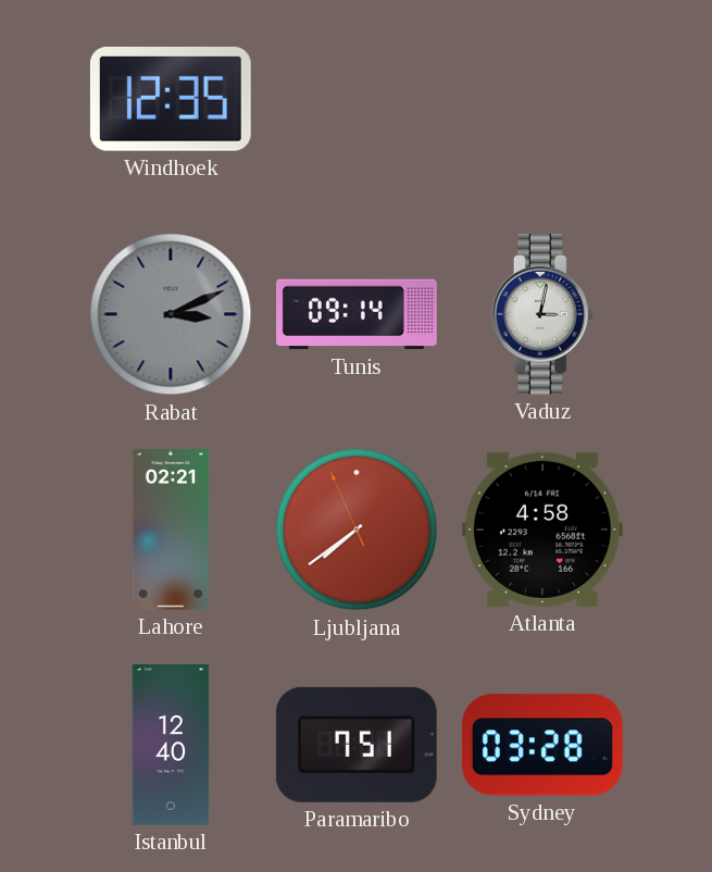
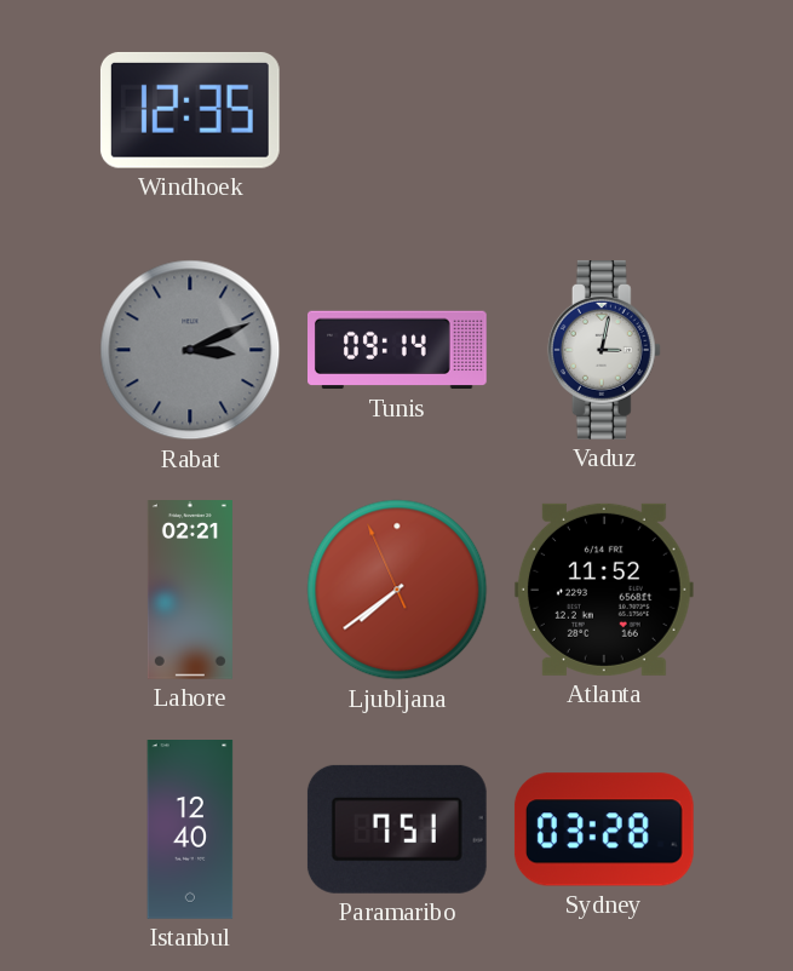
Atlanta: 4:58 -> 11:52
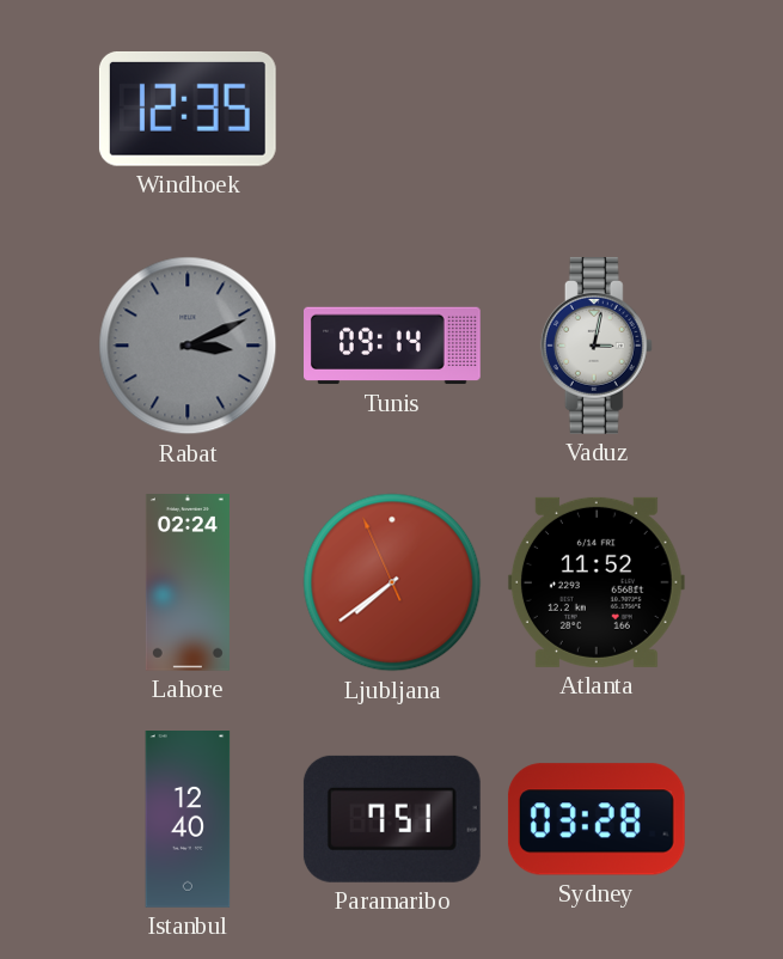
Lahore: 02:21 -> 02:24
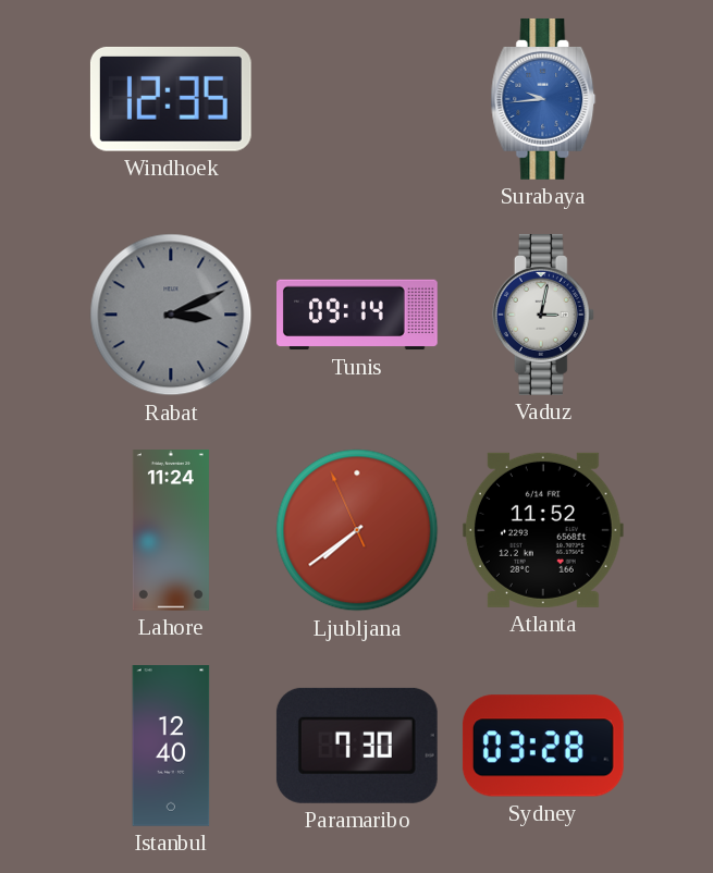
Surabaya: none -> 9:44
Lahore: 02:24 -> 11:24
Paramaribo: 7:51 -> 7:30
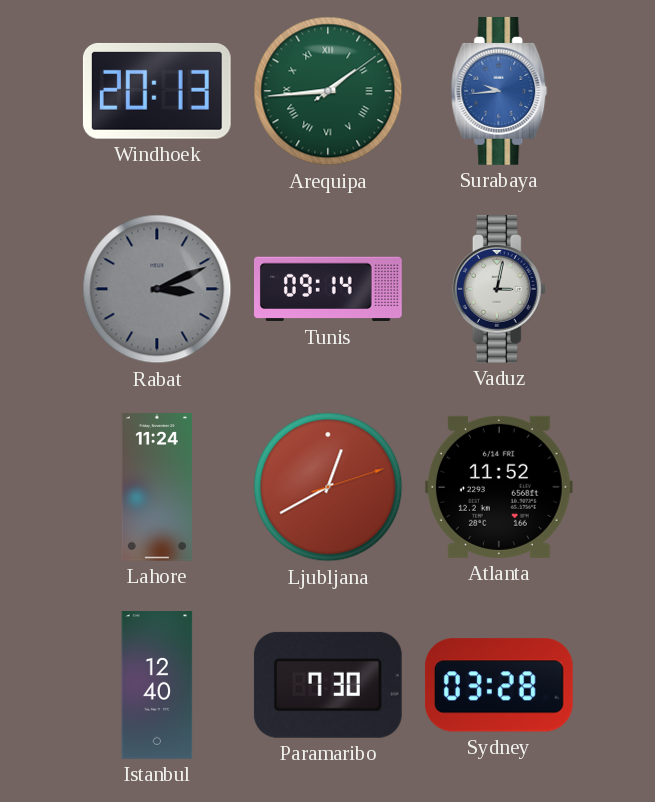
Windhoek: 12:35 -> 20:13
Arequipa: none -> 1:44
Ljubljana: 7:38 -> 12:40
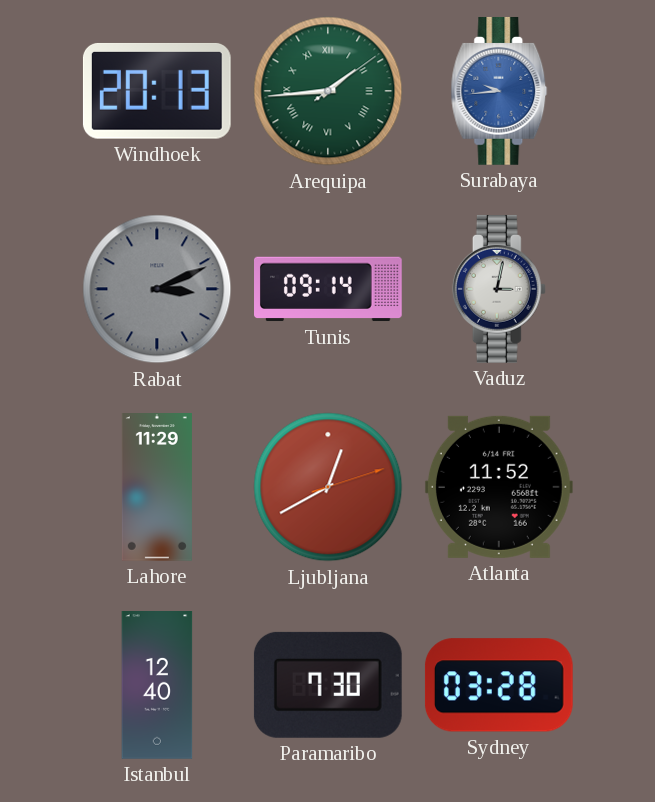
Lahore: 11:24 -> 11:29
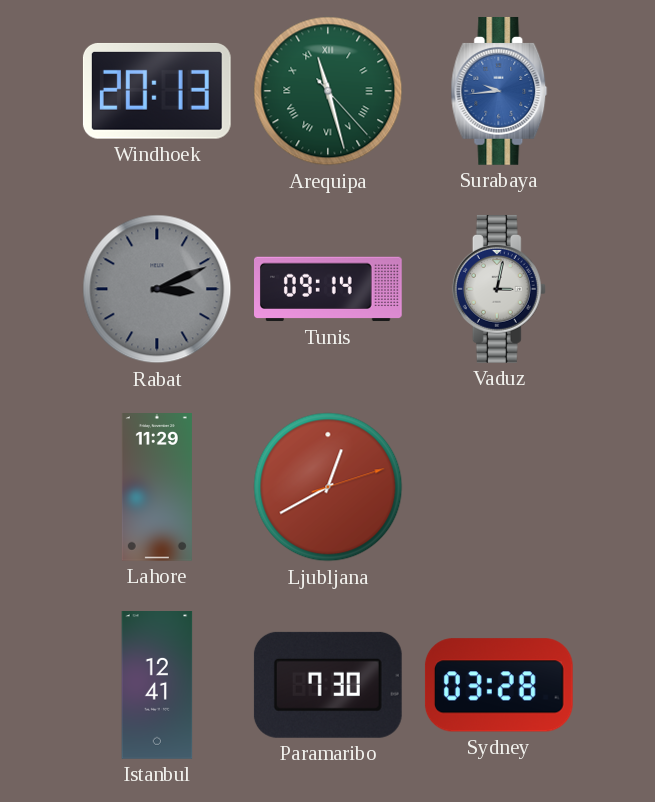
Arequipa: 1:44 -> 11:27
Atlanta: 11:52 -> none
Istanbul: 12:40 -> 12:41
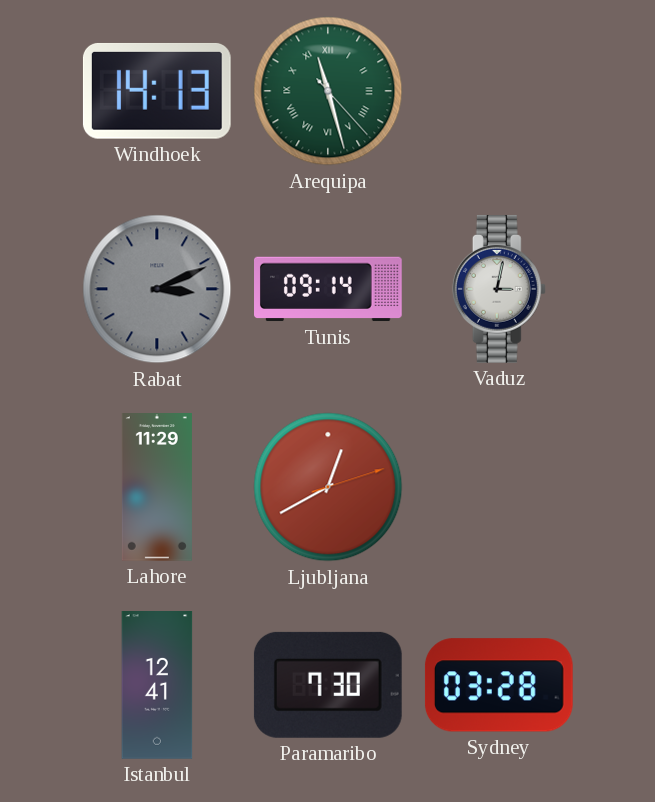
Windhoek: 20:13 -> 14:13
Surabaya: 9:44 -> none
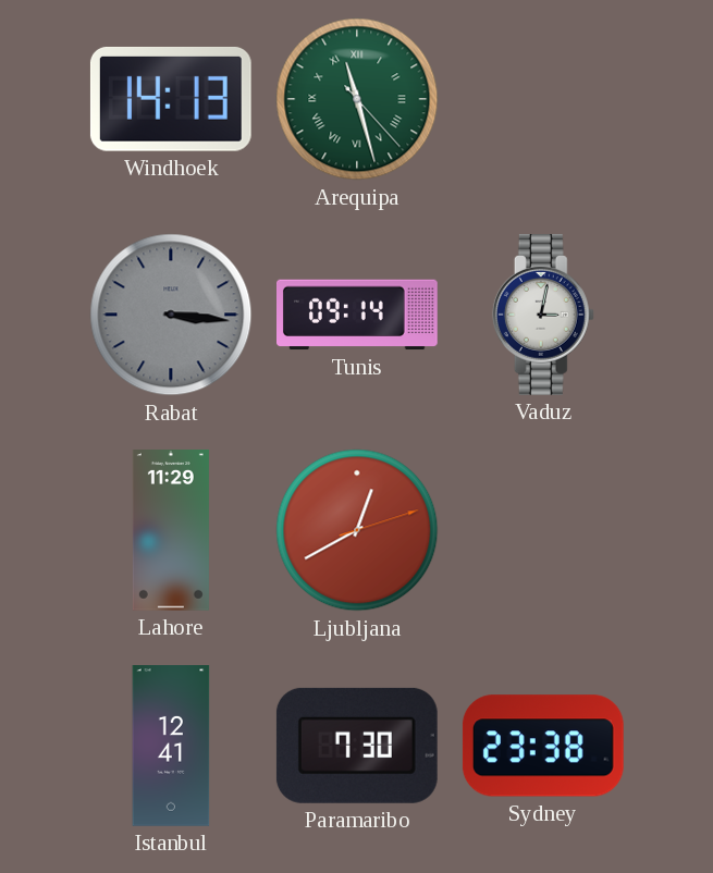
Rabat: 3:11 -> 3:16
Sydney: 03:28 -> 23:38
